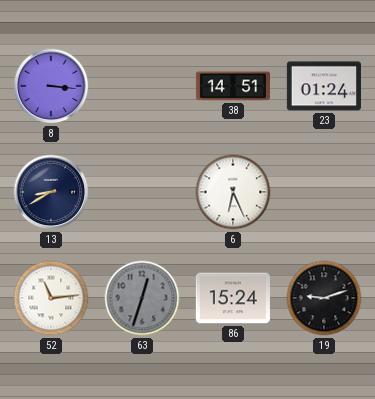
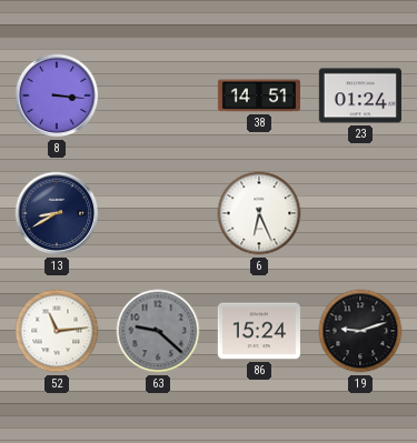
63: 12:33 -> 9:22
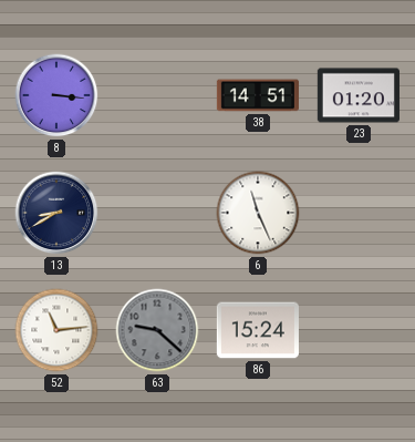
23: 01:24 -> 01:20
6: 6:26 -> 11:26
19: 9:12 -> none
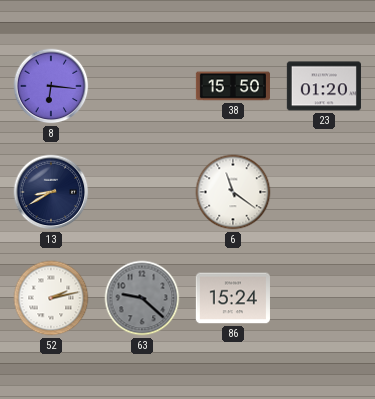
8: 3:16 -> 6:16
38: 14:51 -> 15:50
6: 11:26 -> 11:21
52: 11:14 -> 2:13
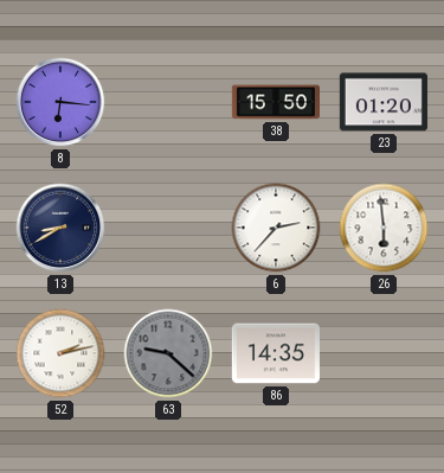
6: 11:21 -> 2:37
26: none -> 5:59
86: 15:24 -> 14:35
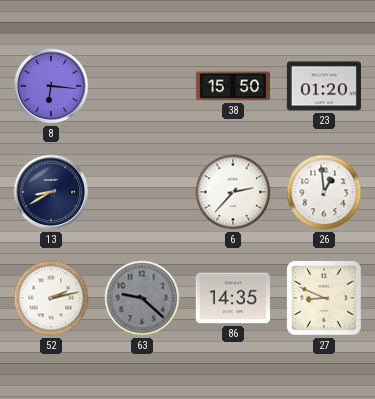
26: 5:59 -> 12:59
27: none -> 8:49
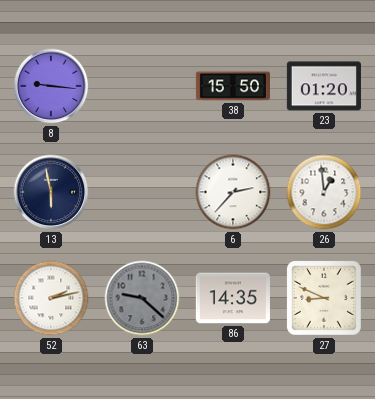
8: 6:16 -> 9:16
13: 8:40 -> 5:58
